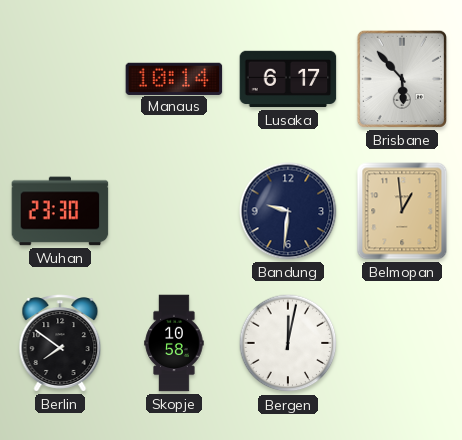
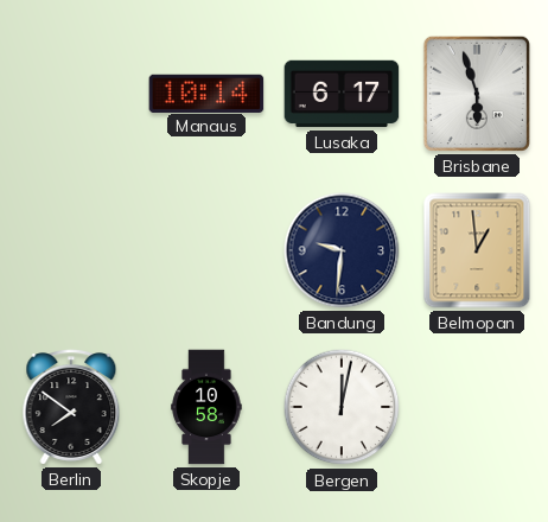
Brisbane: 5:53 -> 5:57
Wuhan: 23:30 -> none
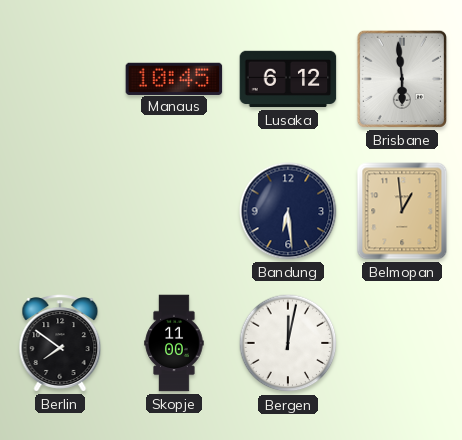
Manaus: 10:14 -> 10:45
Lusaka: 6:17 -> 6:12
Brisbane: 5:57 -> 5:59
Bandung: 9:31 -> 6:29
Skopje: 10:58 -> 11:00
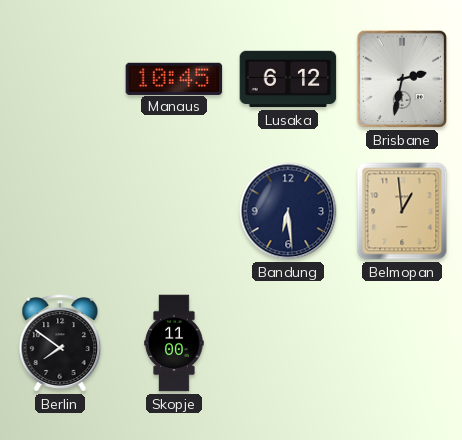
Brisbane: 5:59 -> 2:32
Bergen: 12:02 -> none
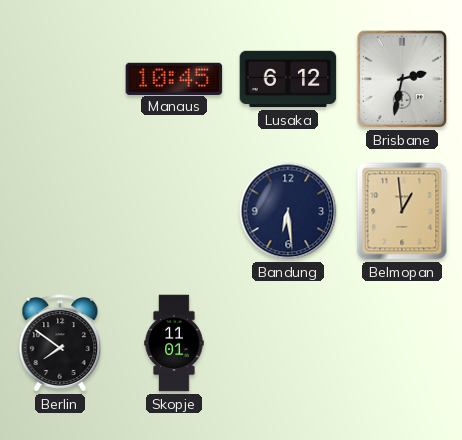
Skopje: 11:00 -> 11:01
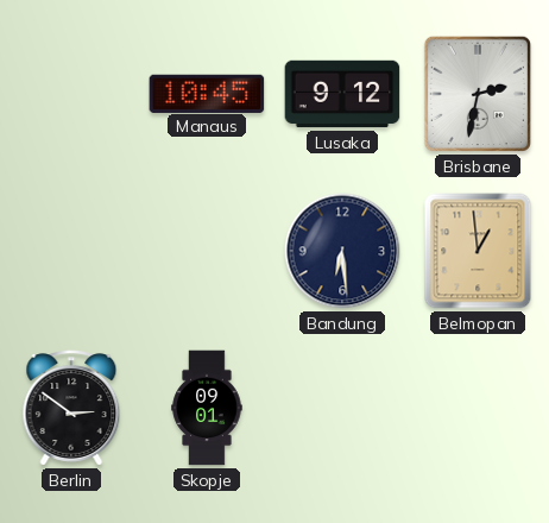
Lusaka: 6:12 -> 9:12
Berlin: 7:51 -> 2:51
Skopje: 11:01 -> 09:01
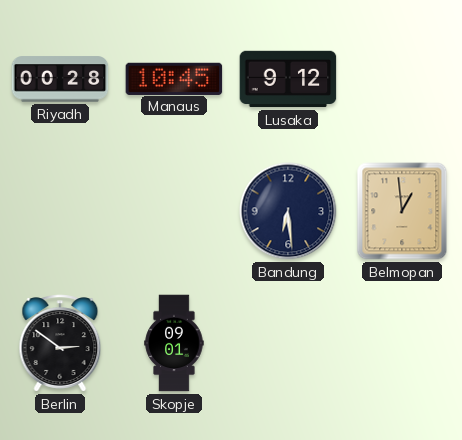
Riyadh: none -> 00:28
Brisbane: 2:32 -> none
